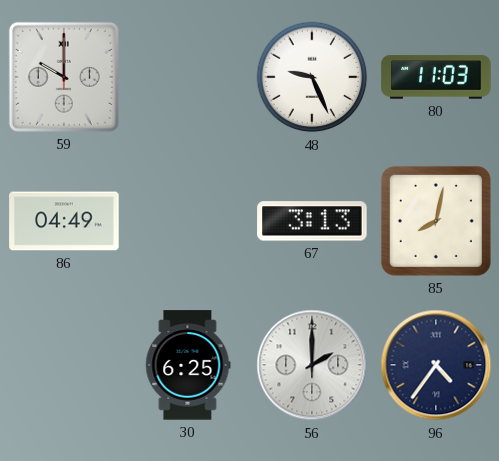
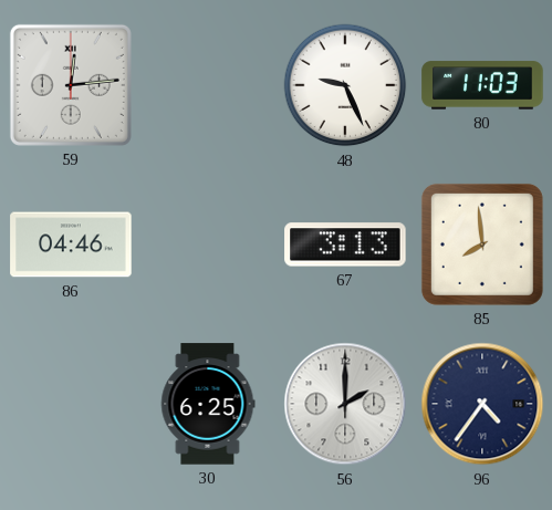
59: 10:00 -> 12:14
86: 04:49 -> 04:46
85: 8:02 -> 7:59
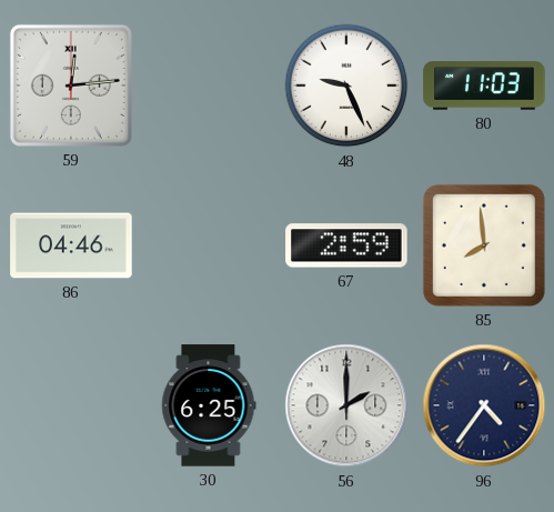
67: 3:13 -> 2:59
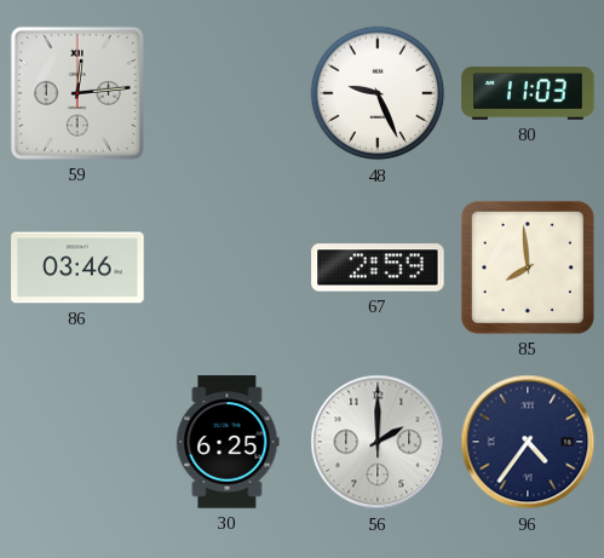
86: 04:46 -> 03:46
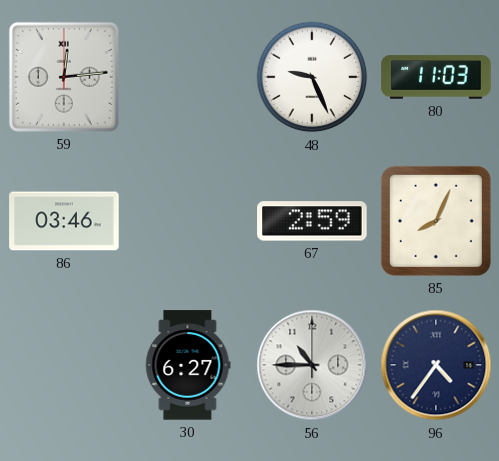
85: 7:59 -> 8:04
30: 6:25 -> 6:27
56: 2:00 -> 10:45
